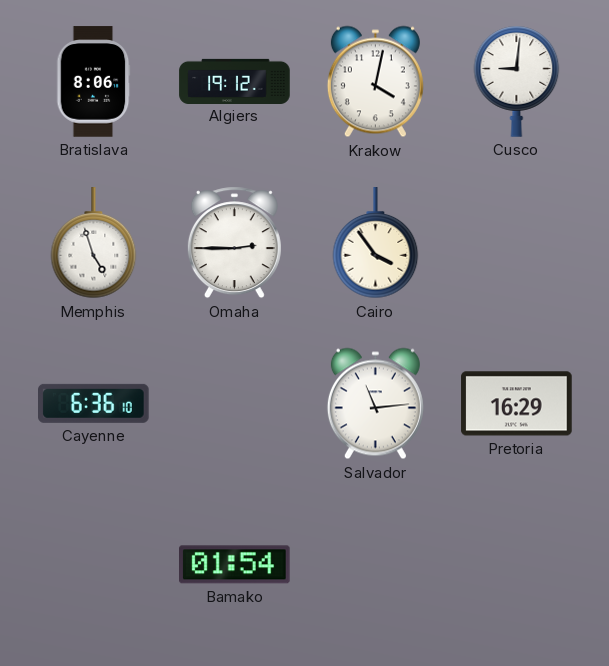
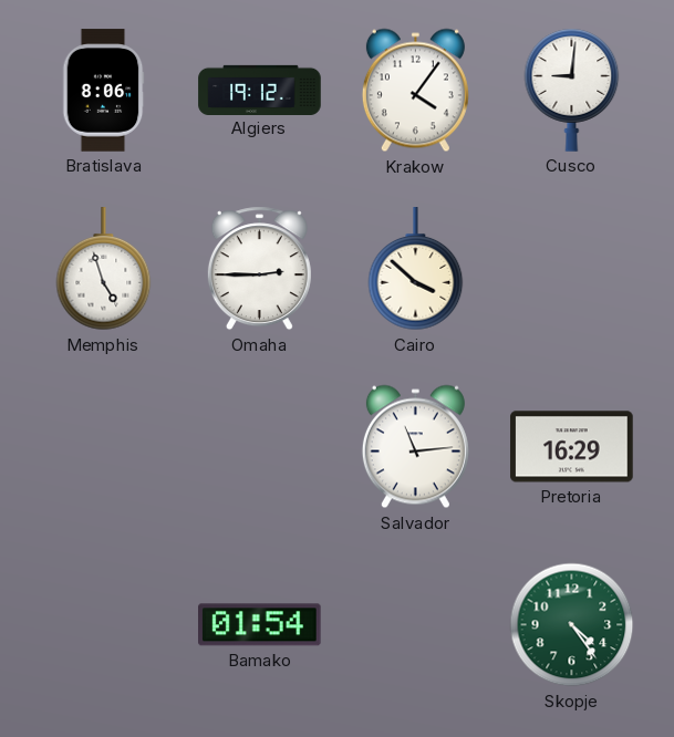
Krakow: 4:02 -> 4:06
Cairo: 3:54 -> 3:52
Cayenne: 6:36 -> none
Skopje: none -> 4:24
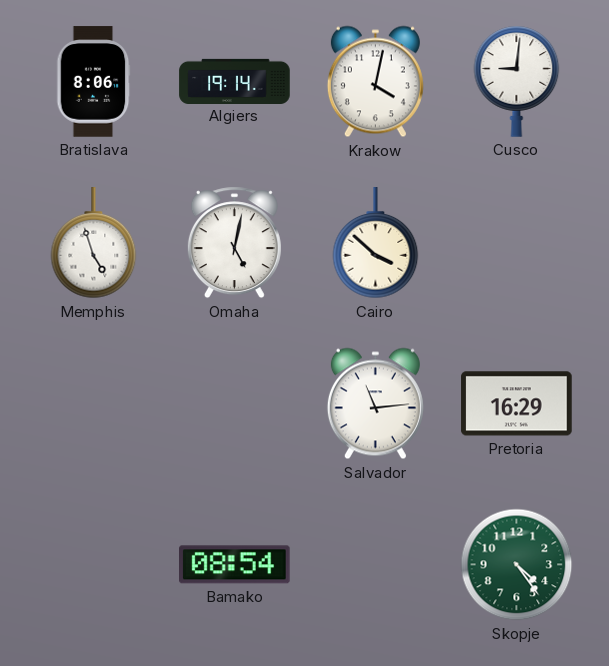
Algiers: 19:12 -> 19:14
Krakow: 4:06 -> 4:02
Omaha: 2:45 -> 5:02
Bamako: 01:54 -> 08:54
